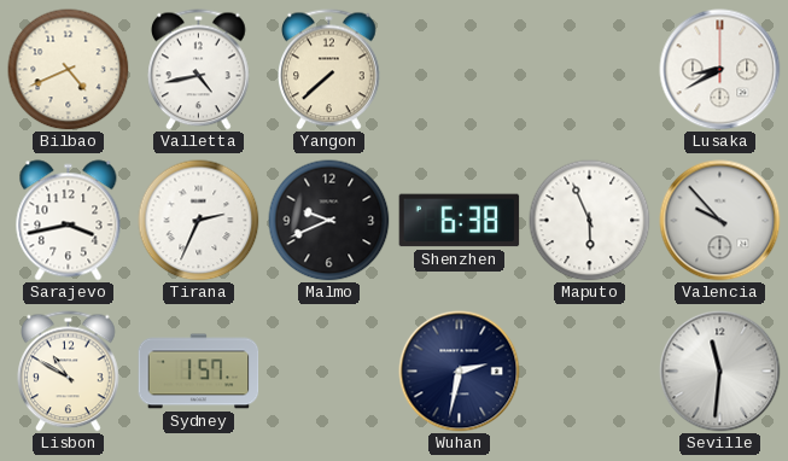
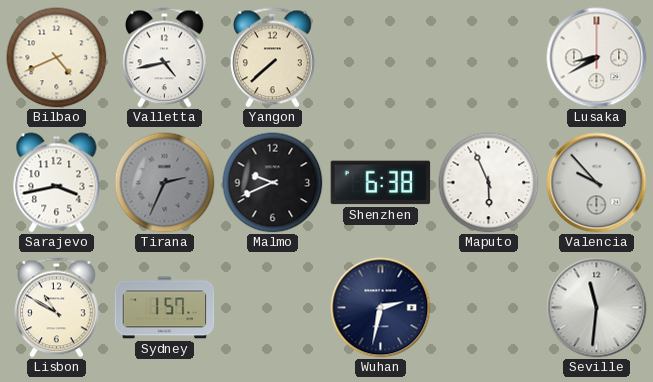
Tirana dial: white -> grey
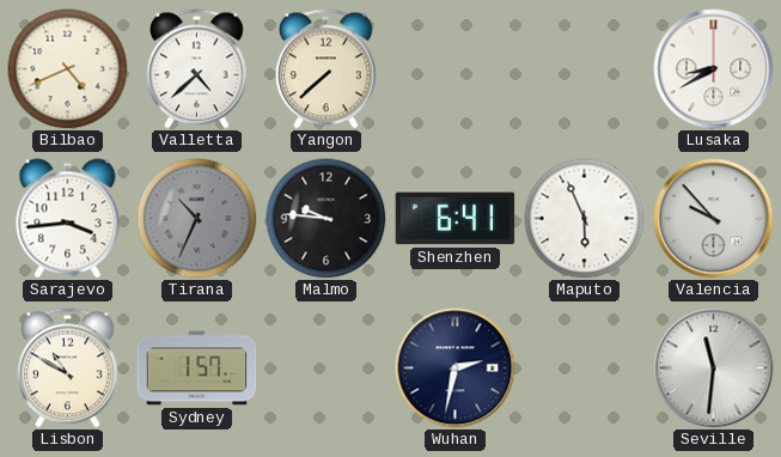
Valletta: 4:43 -> 4:38
Sarajevo: 3:43 -> 3:44
Tirana: 2:34 -> 10:34
Malmo: 9:41 -> 9:46
Shenzhen: 6:38 -> 6:41
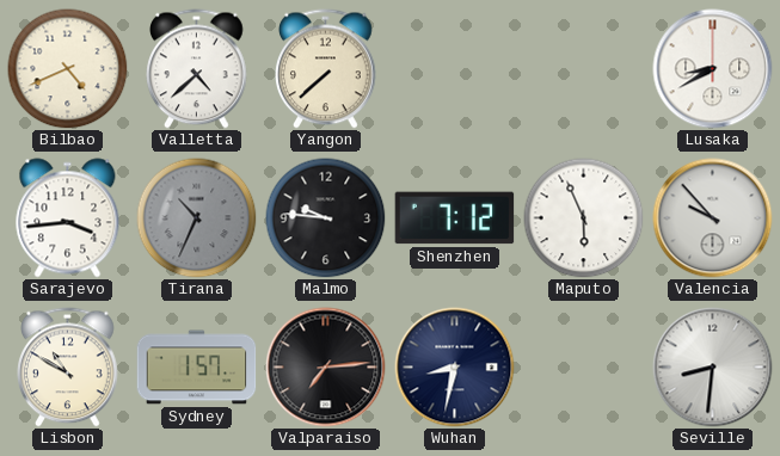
Shenzhen: 6:41 -> 7:12
Valparaiso: none -> 7:14
Wuhan: 2:32 -> 8:32
Seville: 11:31 -> 8:31
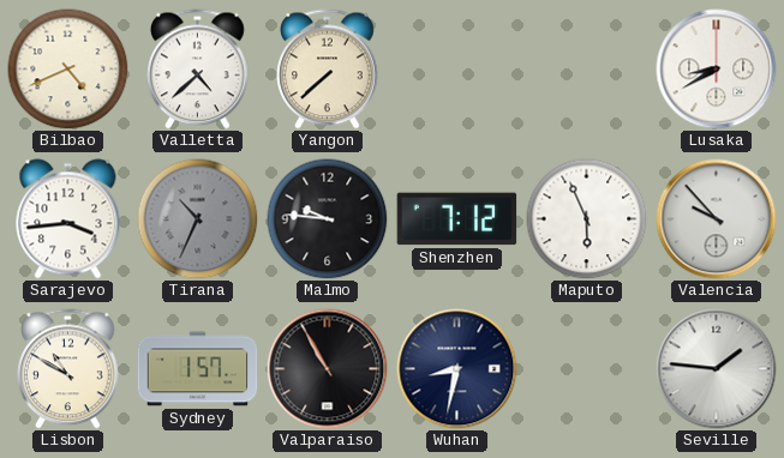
Valparaiso: 7:14 -> 10:55
Seville: 8:31 -> 1:46
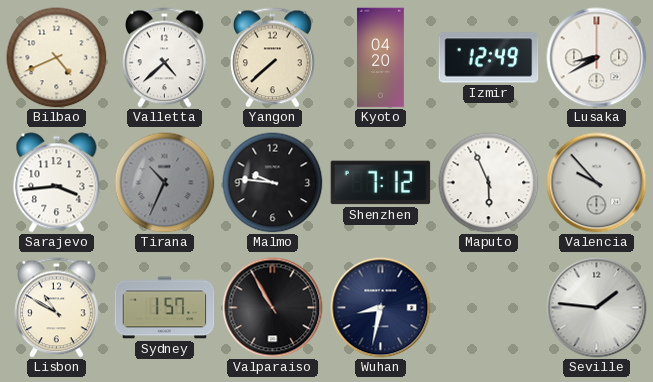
Kyoto: none -> 04:20
Izmir: none -> 12:49
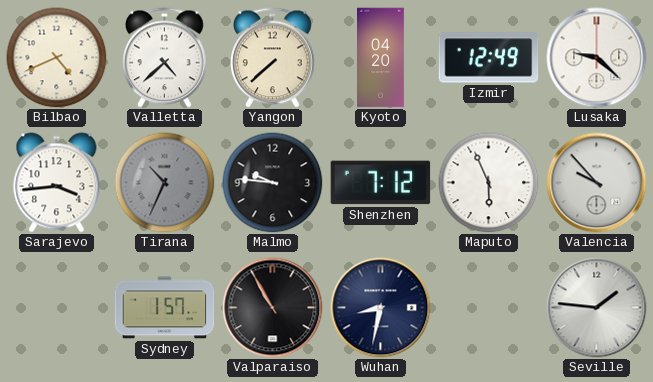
Lusaka: 8:40 -> 9:22
Lisbon: 10:50 -> none
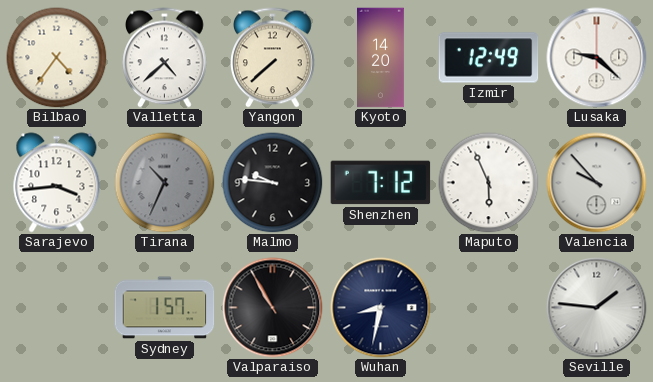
Bilbao: 4:41 -> 4:36
Kyoto: 04:20 -> 14:20
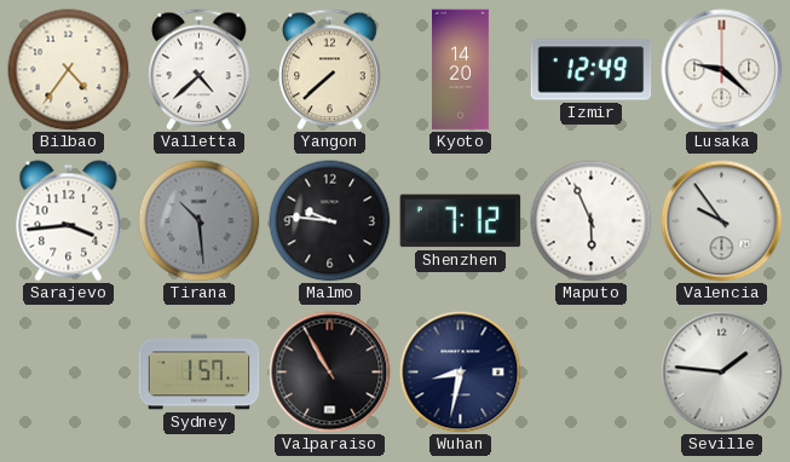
Tirana: 10:34 -> 10:29
Valencia: 9:53 -> 9:54
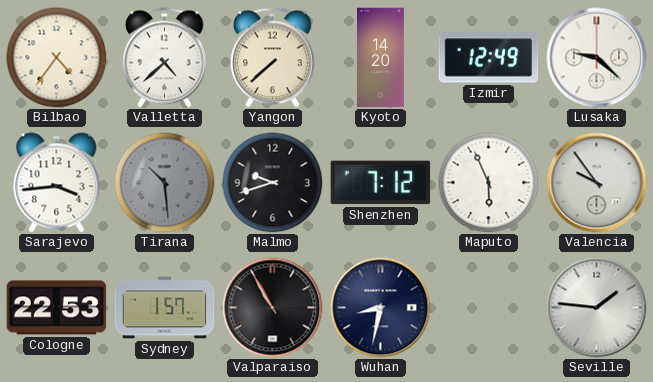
Malmo: 9:46 -> 9:42
Cologne: none -> 22:53
